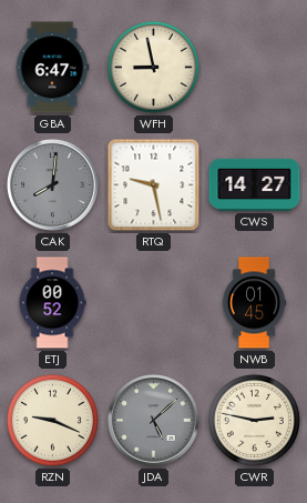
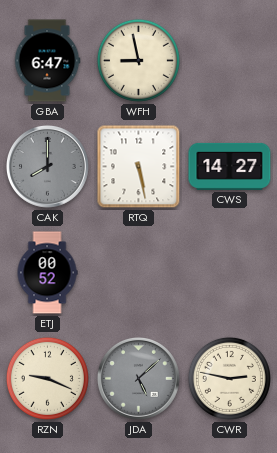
CAK: 8:01 -> 8:00
RTQ: 9:28 -> 5:28
NWB: 01:45 -> none
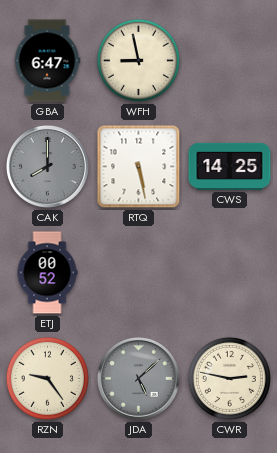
CWS: 14:27 -> 14:25
RZN: 9:19 -> 9:24
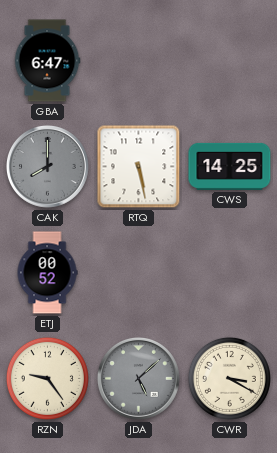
WFH: 8:58 -> none
CWR: 2:47 -> 3:20
